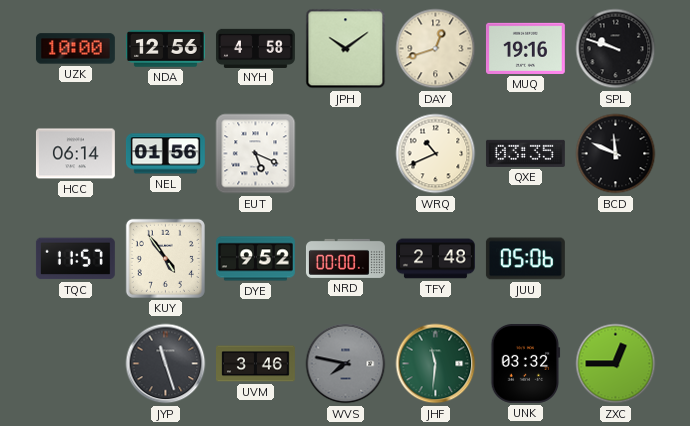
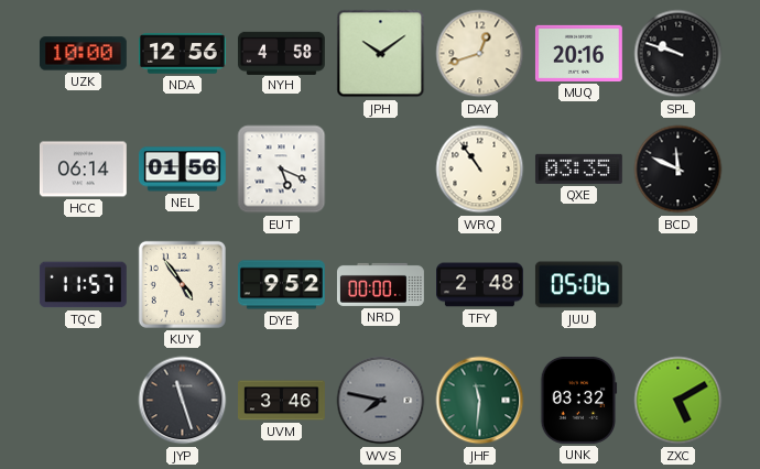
MUQ: 19:16 -> 20:16
WRQ: 10:41 -> 10:54
ZXC: 12:45 -> 5:10
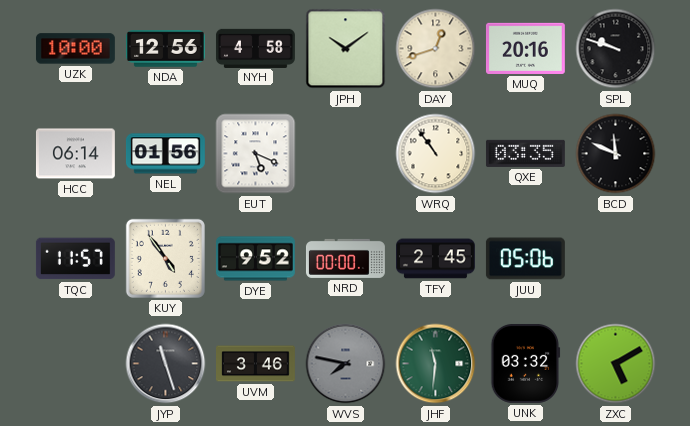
TFY: 2:48 -> 2:45
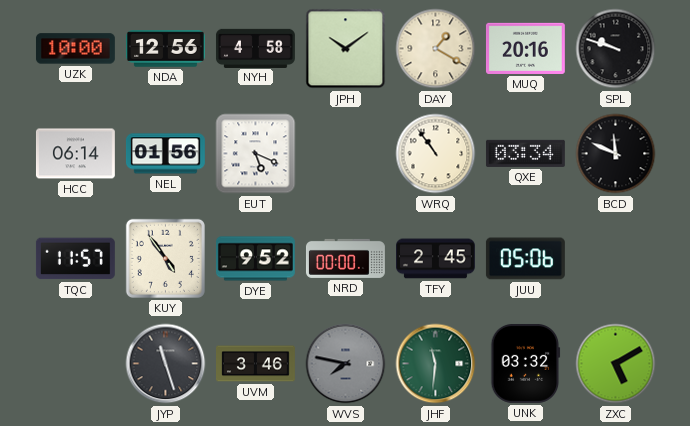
DAY: 12:42 -> 1:20
QXE: 03:35 -> 03:34
